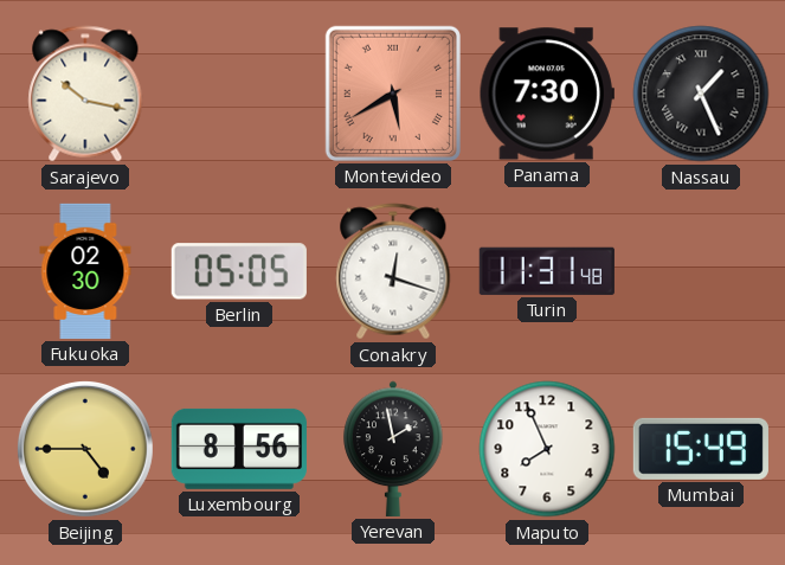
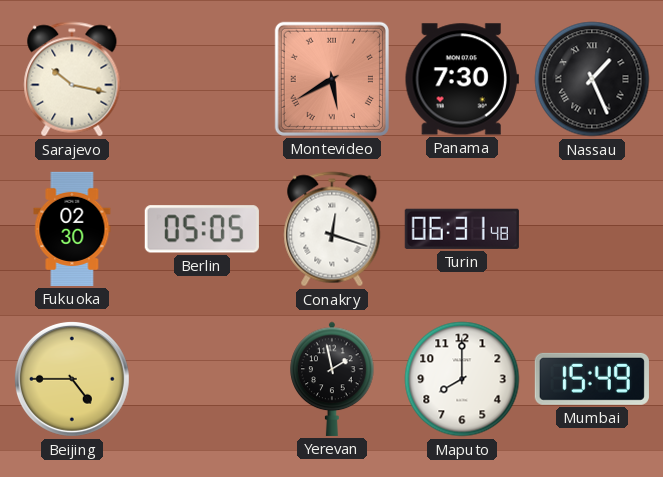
Turin: 11:31 -> 06:31
Luxembourg: 8:56 -> none
Maputo: 7:56 -> 8:00
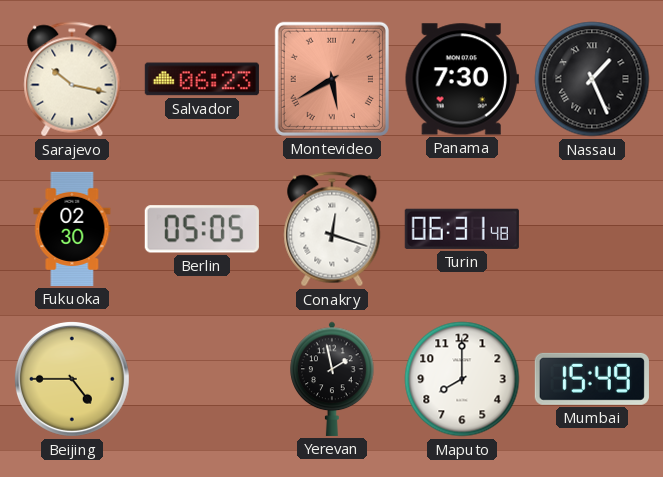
Salvador: none -> 06:23
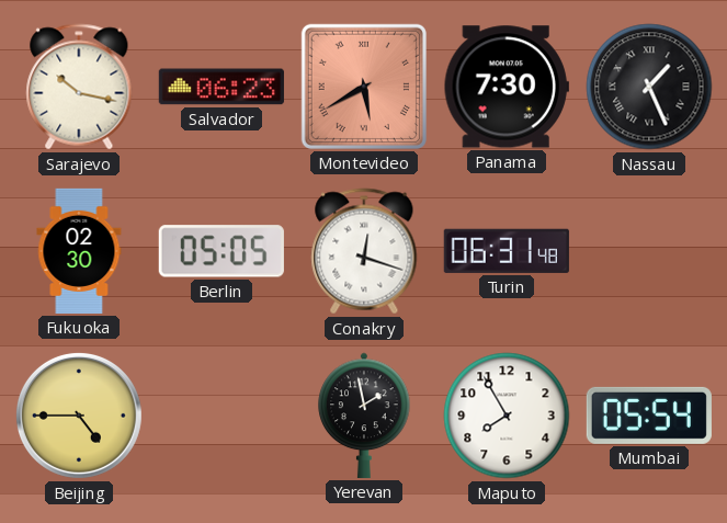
Maputo: 8:00 -> 7:55
Mumbai: 15:49 -> 05:54
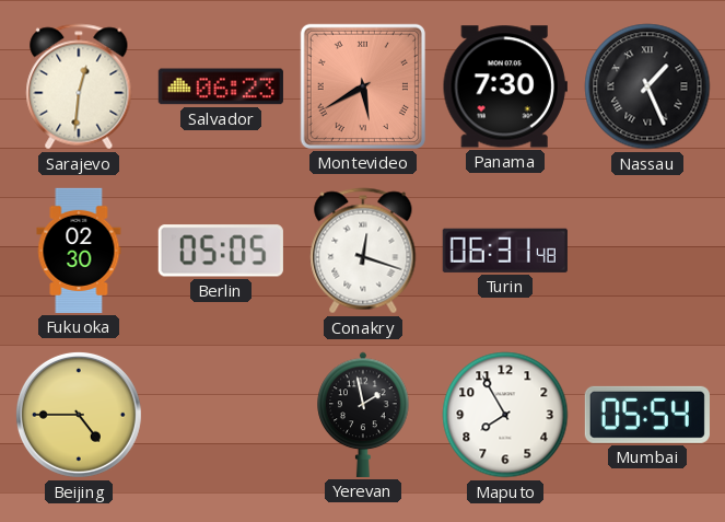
Sarajevo: 10:17 -> 12:31
